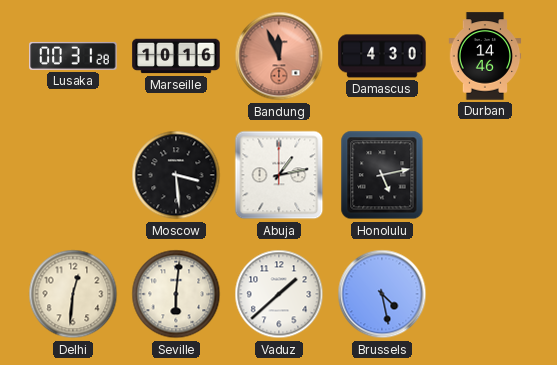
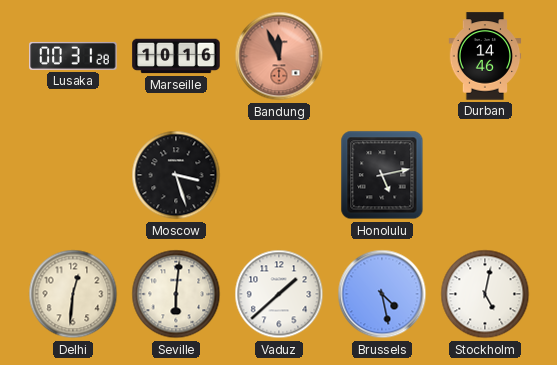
Damascus: 4:30 -> none
Moscow: 3:29 -> 3:27
Abuja: 1:13 -> none
Stockholm: none -> 5:02
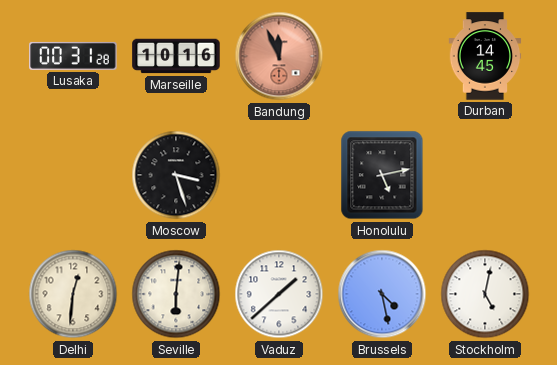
Durban: 14:46 -> 14:45
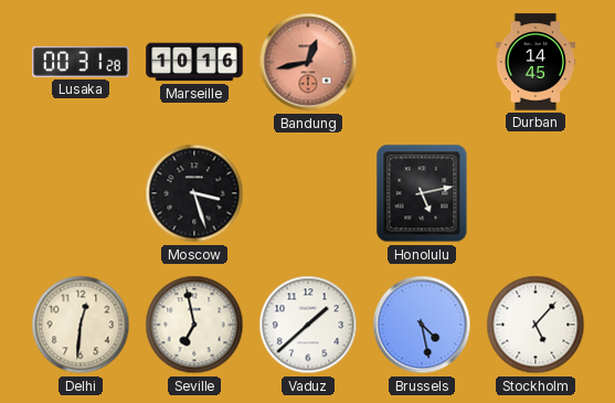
Bandung: 11:56 -> 12:43
Seville: 6:01 -> 6:58
Stockholm: 5:02 -> 5:07
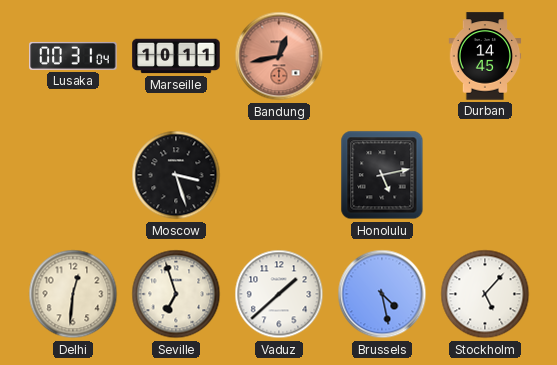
Lusaka: 00:31:28 -> 00:31:04
Marseille: 10:16 -> 10:11
Seville: 6:58 -> 6:57
